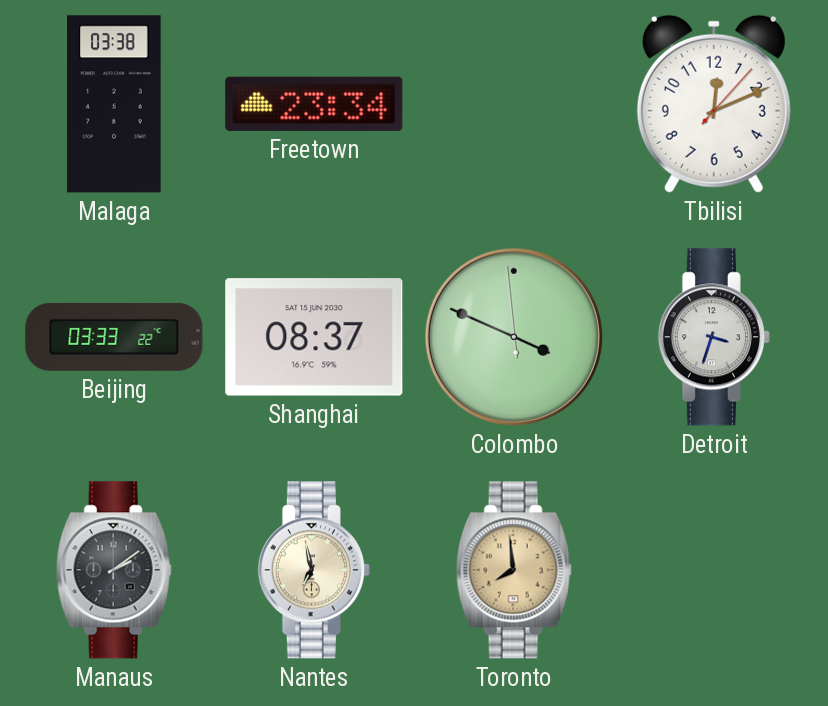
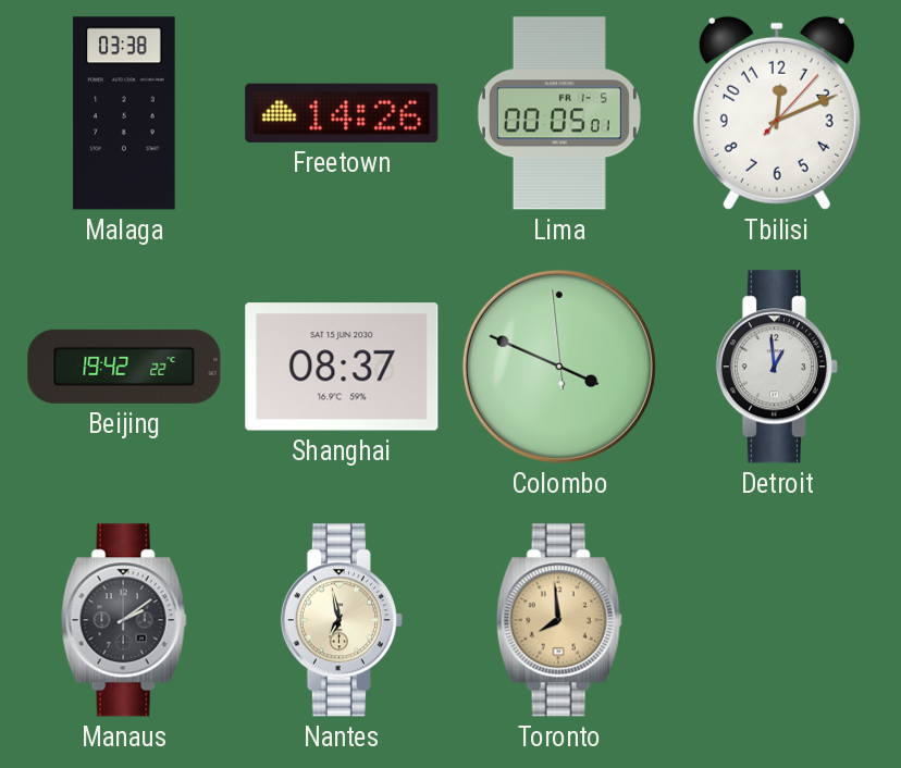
Freetown: 23:34 -> 14:26
Lima: none -> 00:05
Beijing: 03:33 -> 19:42
Detroit: 3:33 -> 12:59
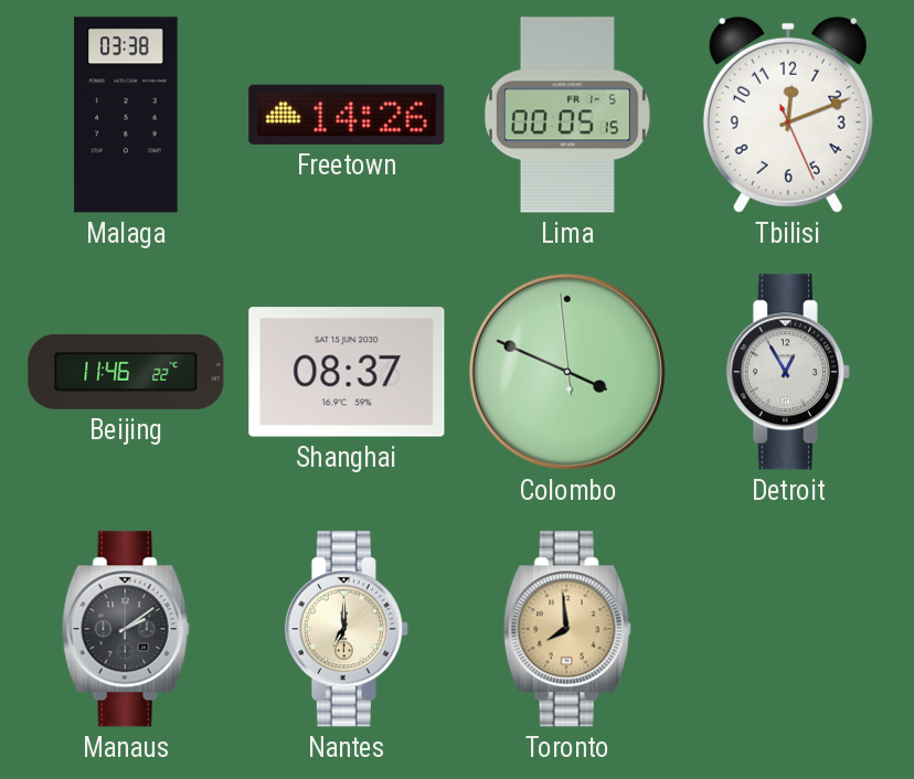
Lima: 00:05:01 -> 00:05:15
Tbilisi: 12:11:07 -> 12:11:26
Beijing: 19:42 -> 11:46
Detroit: 12:59 -> 12:55
Nantes: 6:58 -> 7:00
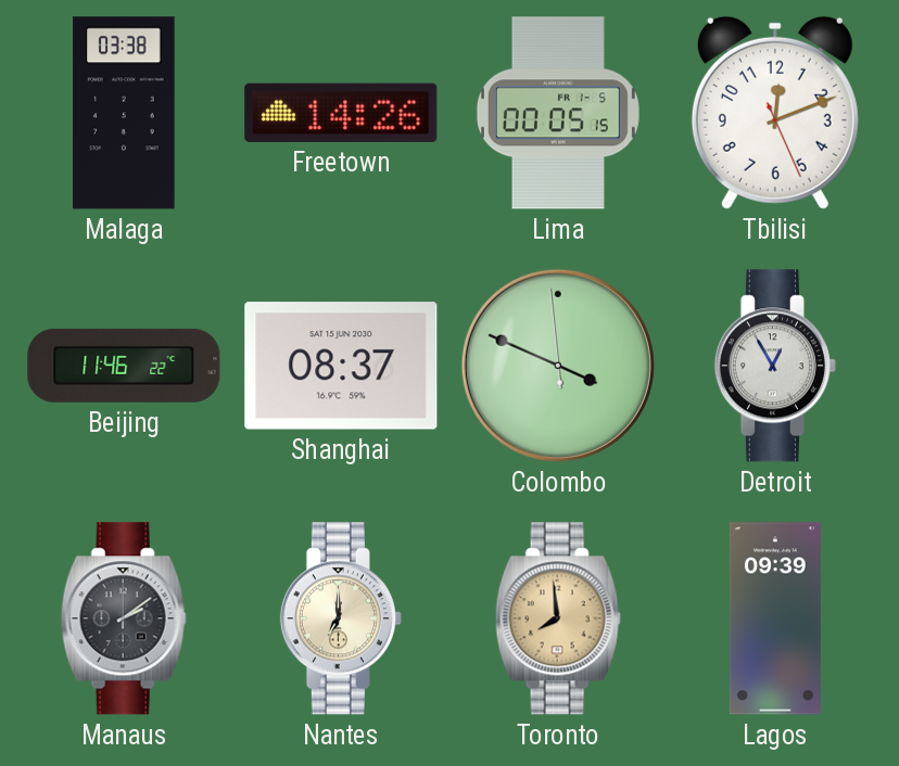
Lagos: none -> 09:39
